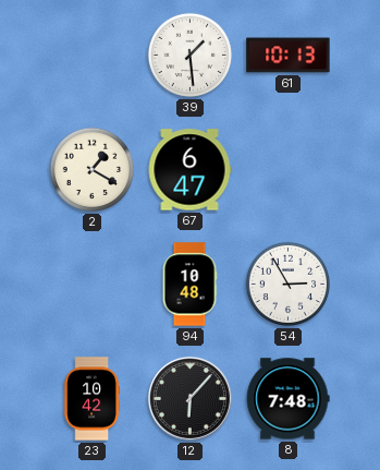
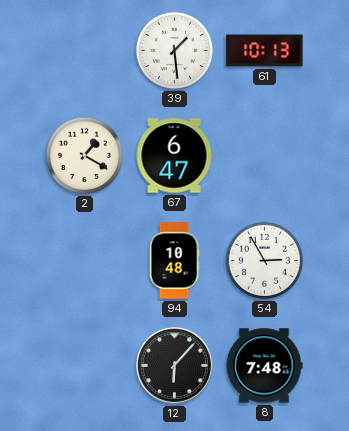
23: 10:42 -> none
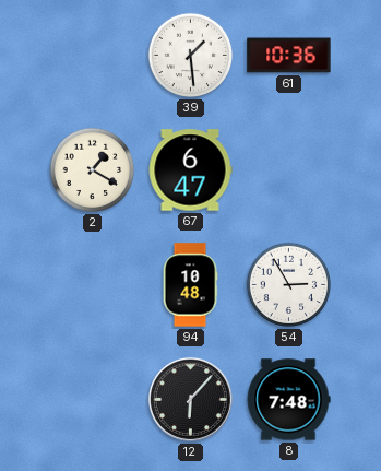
61: 10:13 -> 10:36
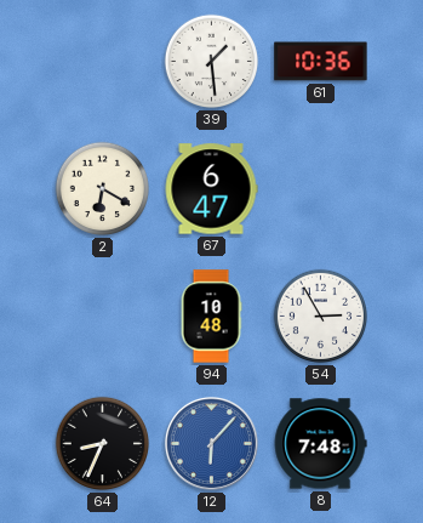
2: 1:20 -> 6:20
64: none -> 8:34
12 dial: black -> blue
